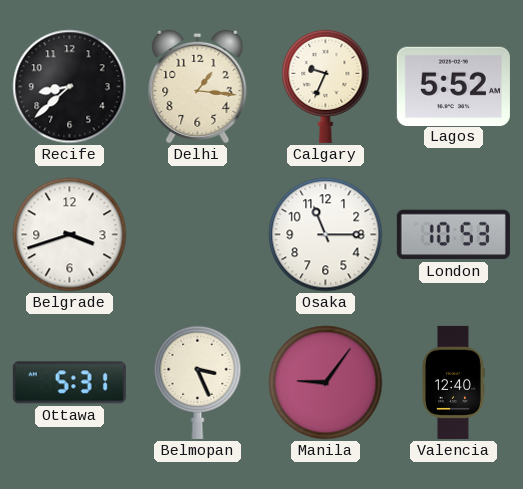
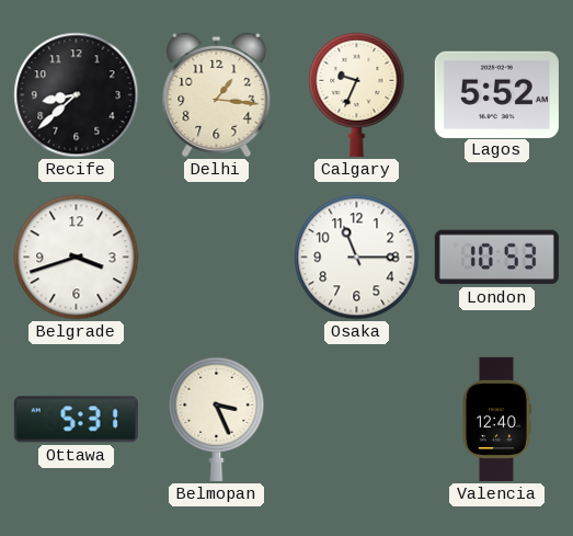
Manila: 9:06 -> none
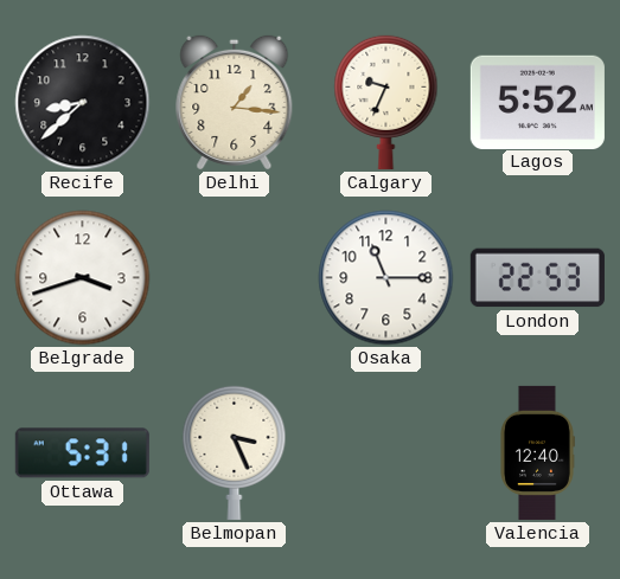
London: 10:53 -> 22:53
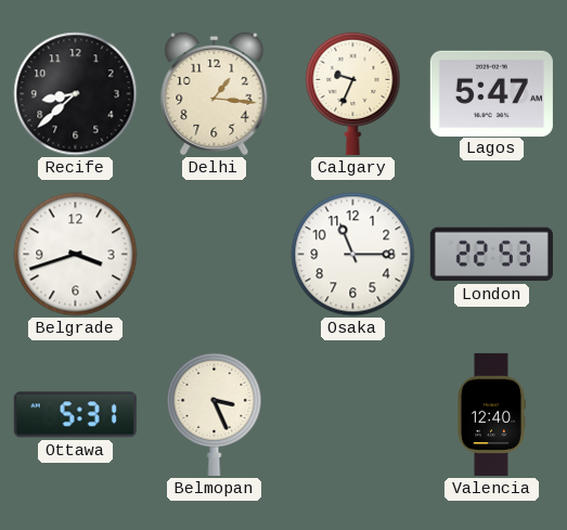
Lagos: 5:52 -> 5:47
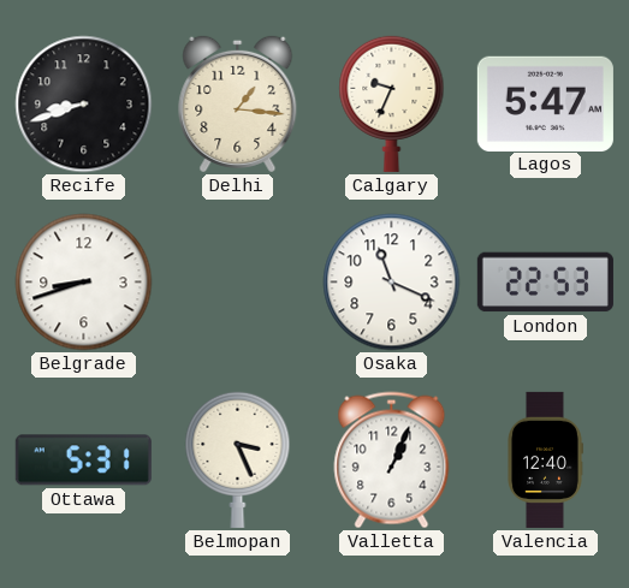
Recife: 8:38 -> 8:42
Belgrade: 3:42 -> 8:42
Osaka: 11:15 -> 11:19
Valletta: none -> 1:04
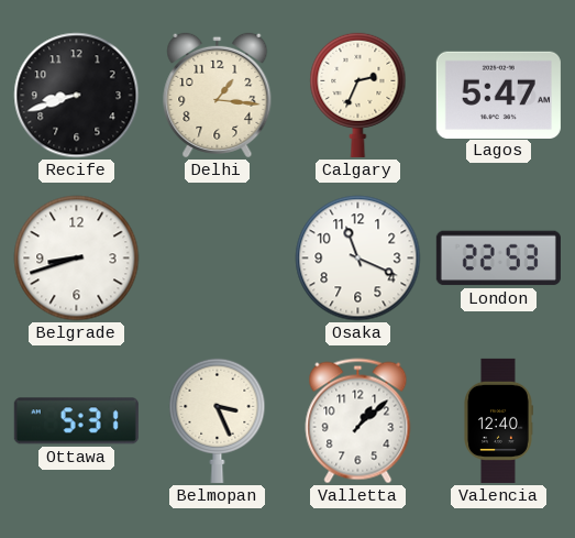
Calgary: 9:34 -> 2:34
Valletta: 1:04 -> 1:08
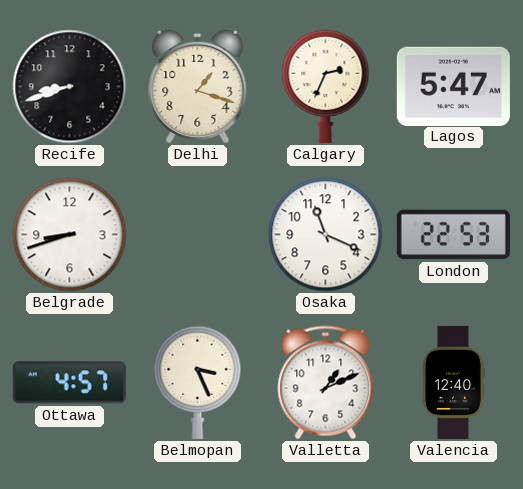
Delhi: 1:16 -> 1:18
Ottawa: 5:31 -> 4:57
Valletta: 1:08 -> 1:11
